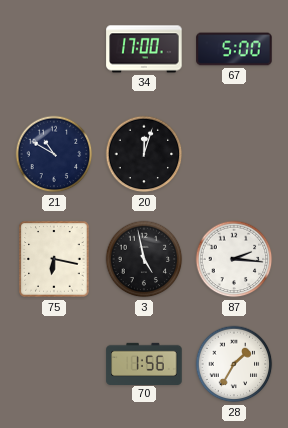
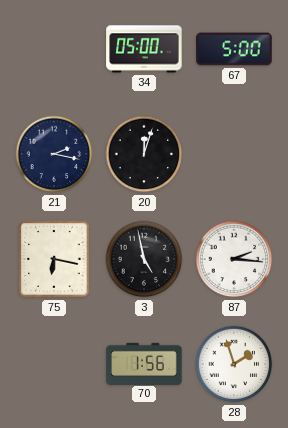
34: 17:00 -> 05:00
21: 10:50 -> 2:17
28: 1:35 -> 1:57
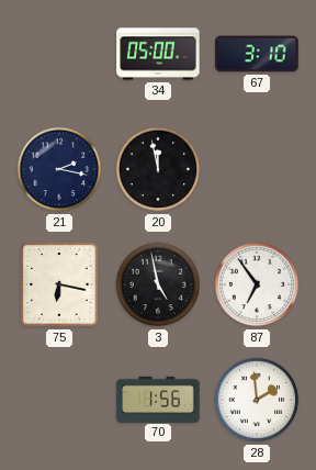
67: 5:00 -> 3:10
20: 12:03 -> 11:58
87: 2:16 -> 6:54
28: 1:57 -> 1:59
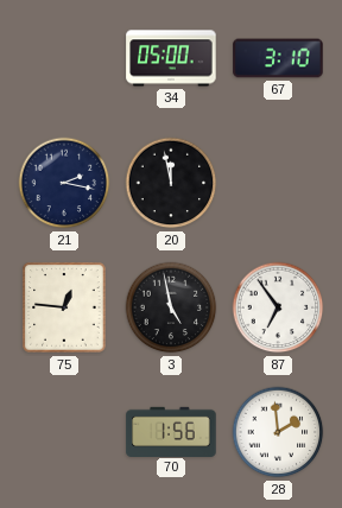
75: 6:17 -> 12:46
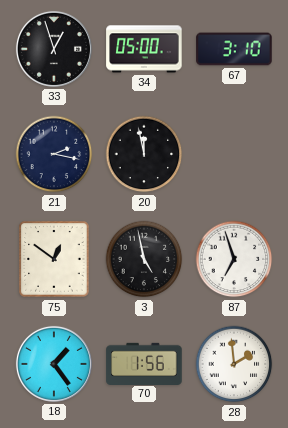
33: none -> 12:57
75: 12:46 -> 12:51
87: 6:54 -> 6:57
18: none -> 1:24
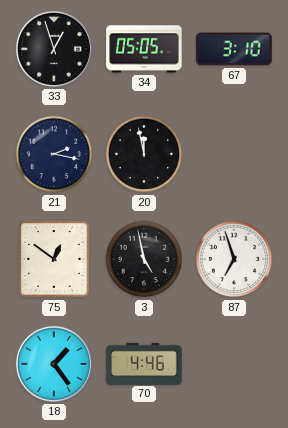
34: 05:00 -> 05:05
70: 1:56 -> 4:46
28: 1:59 -> none
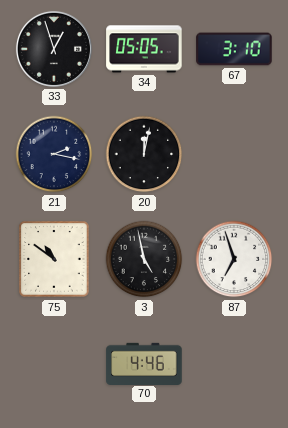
20: 11:58 -> 12:02
75: 12:51 -> 10:51
18: 1:24 -> none
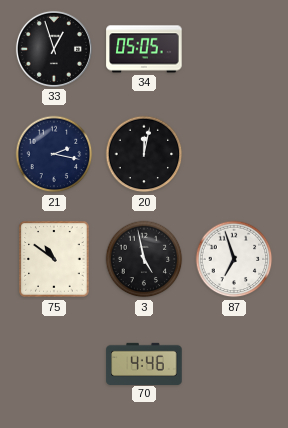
67: 3:10 -> none
